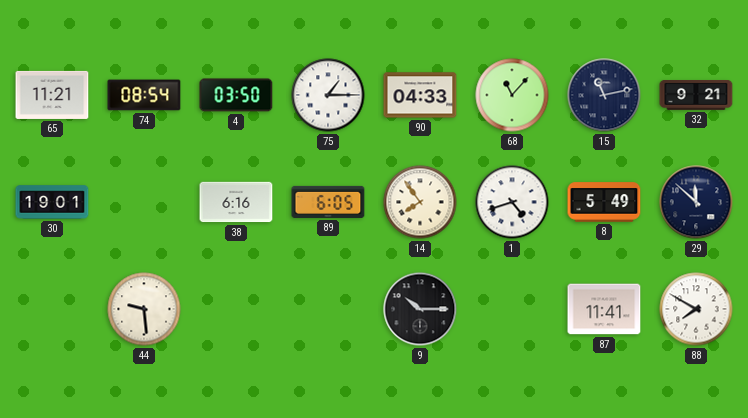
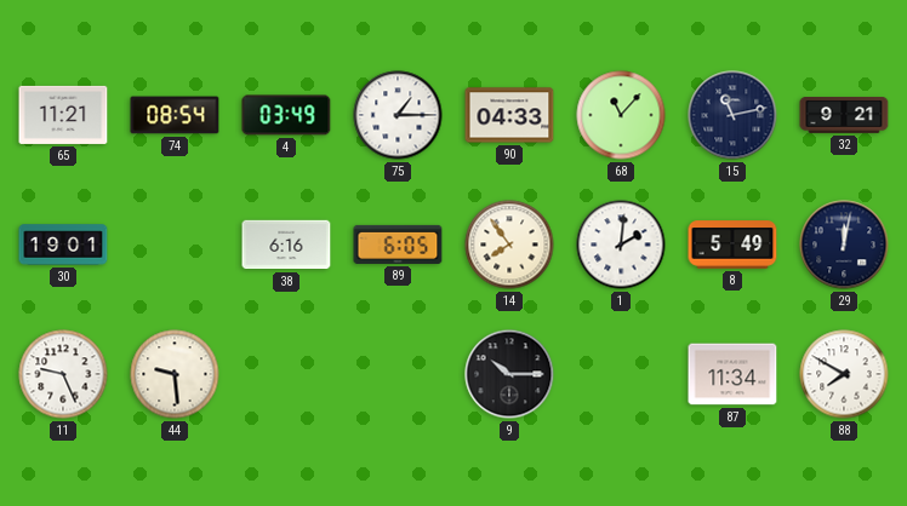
4: 03:50 -> 03:49
1: 4:42 -> 2:01
29: 11:52 -> 12:02
11: none -> 9:26
87: 11:41 -> 11:34
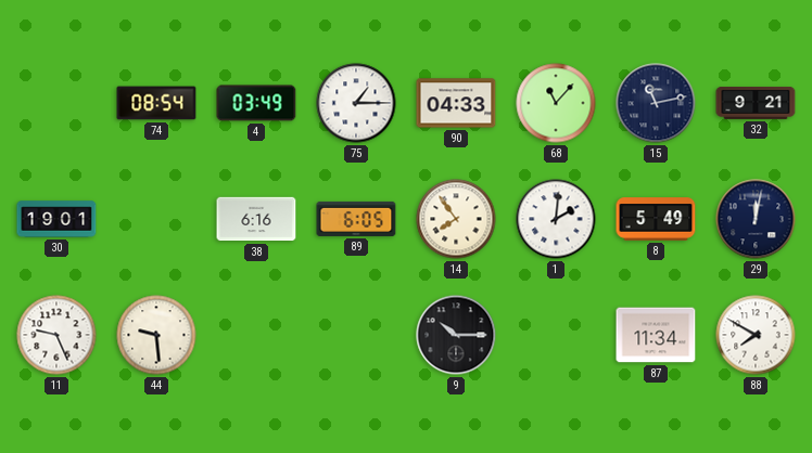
65: 11:21 -> none
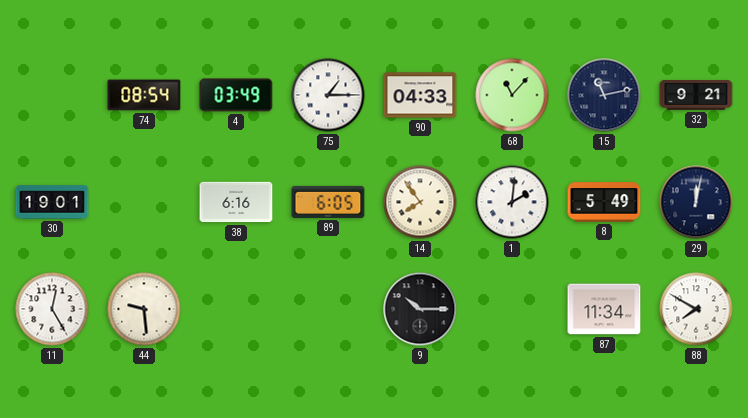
11: 9:26 -> 12:25
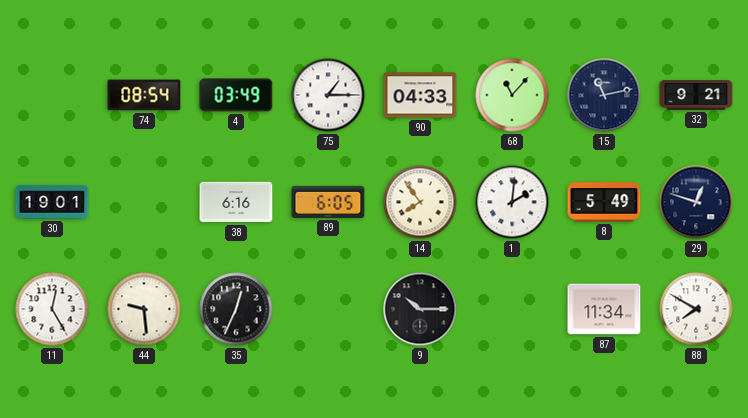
29: 12:02 -> 12:48
35: none -> 12:34
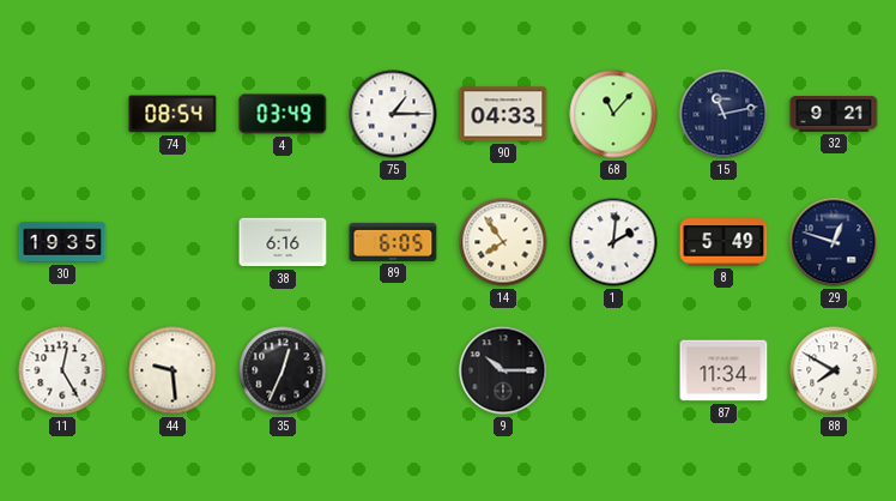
30: 19:01 -> 19:35
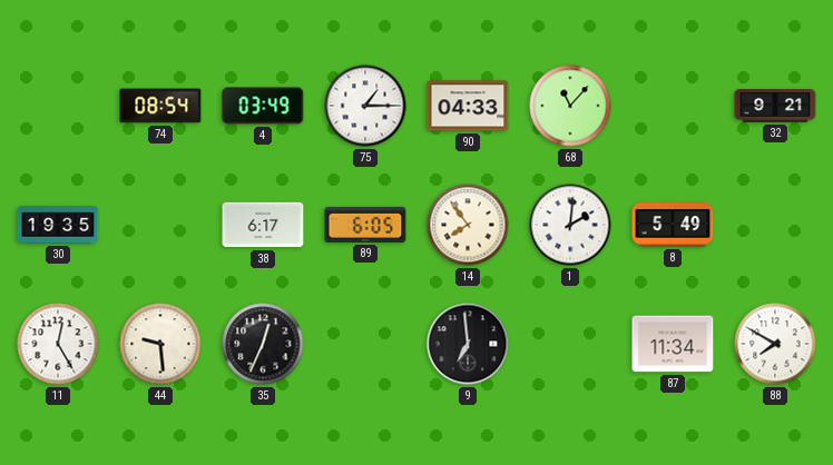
15: 11:13 -> none
38: 6:16 -> 6:17
29: 12:48 -> none
9: 10:15 -> 6:59
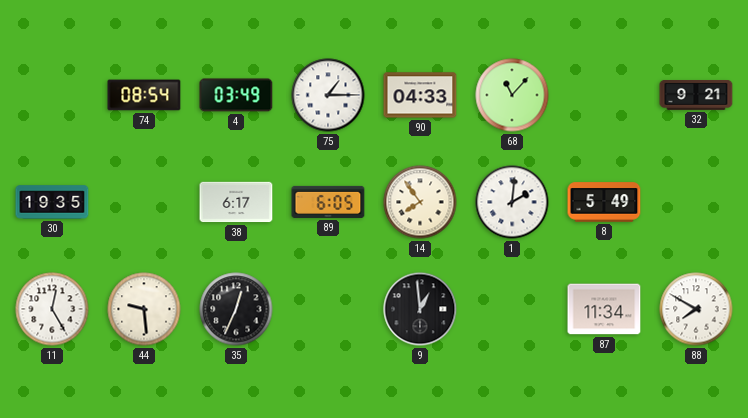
9: 6:59 -> 12:59
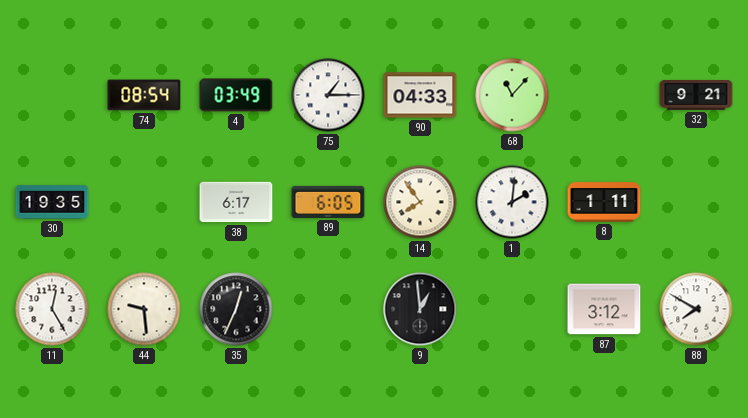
8: 5:49 -> 1:11
87: 11:34 -> 3:12
